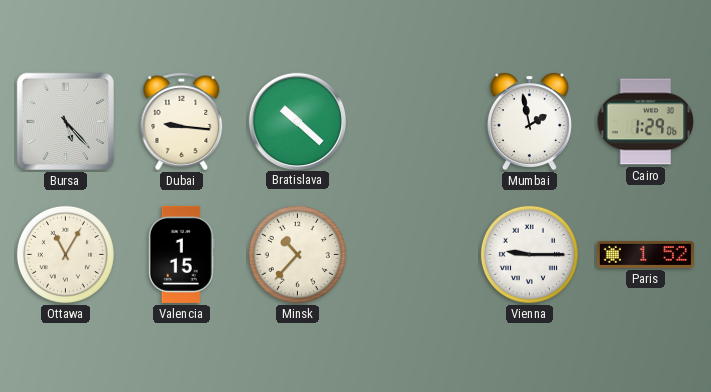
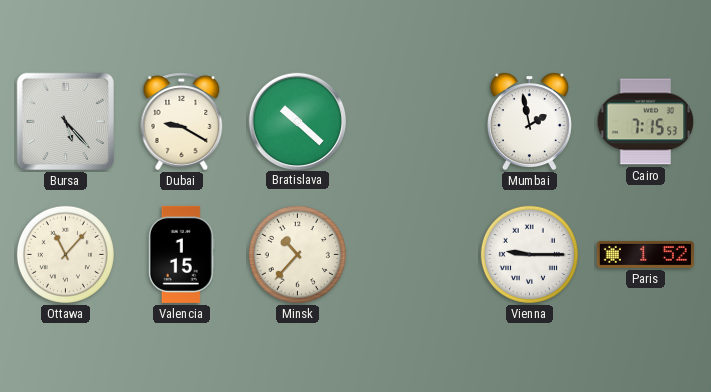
Dubai: 9:16 -> 9:20
Cairo: 1:29 -> 7:15
Ottawa: 11:05 -> 11:07
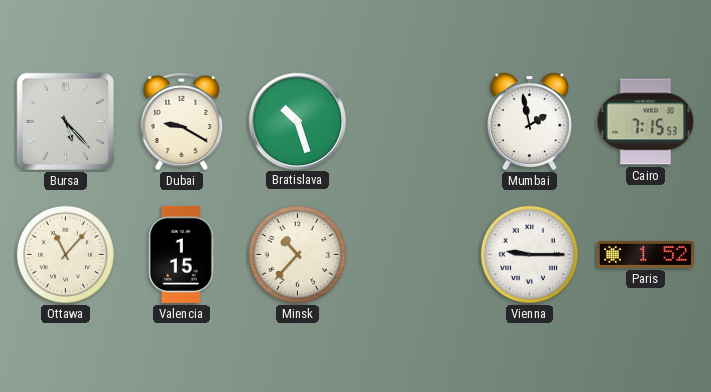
Bratislava: 10:22 -> 10:27
